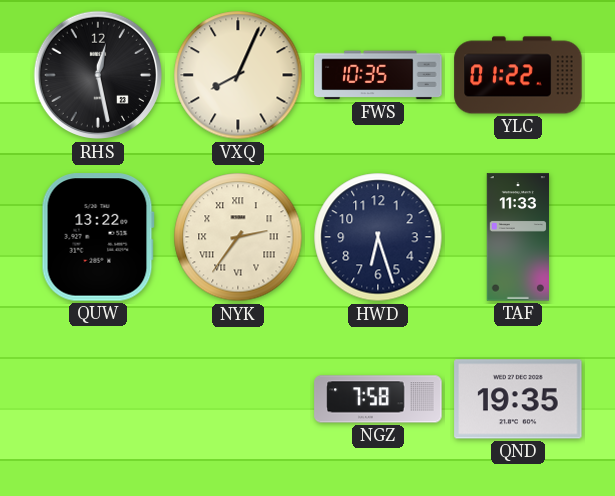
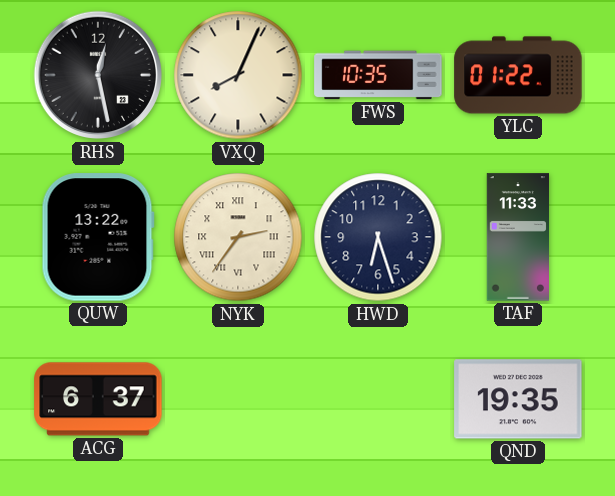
ACG: none -> 6:37
NGZ: 7:58 -> none
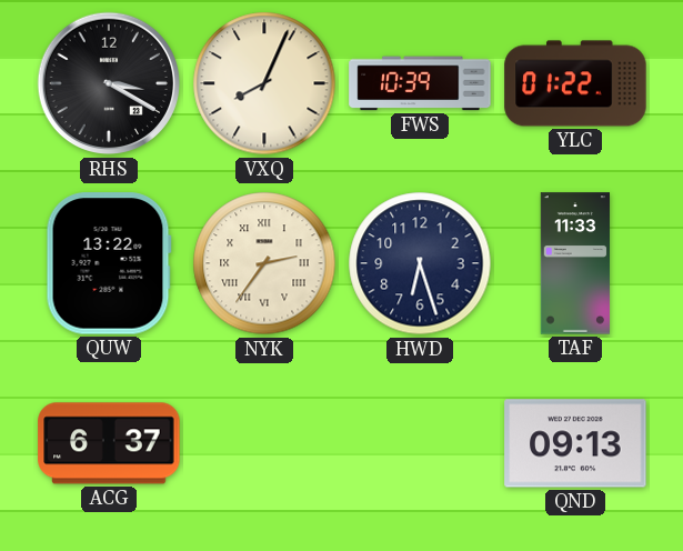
RHS: 12:28 -> 3:20
FWS: 10:35 -> 10:39
QND: 19:35 -> 09:13
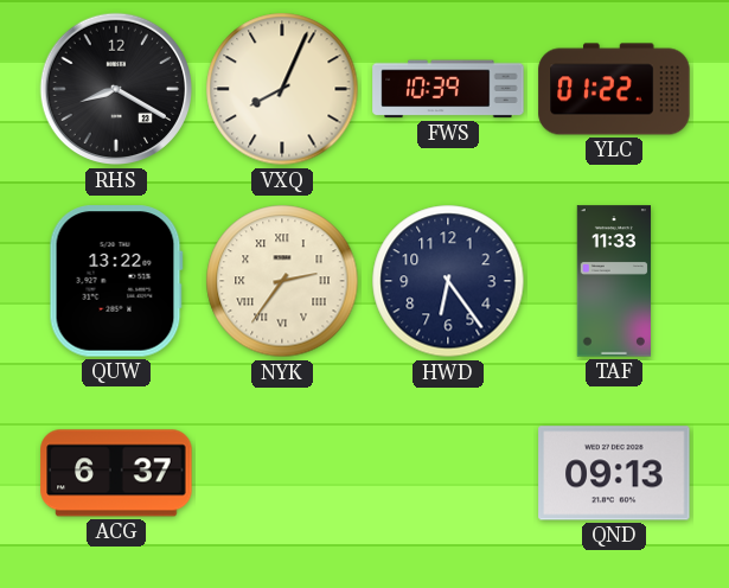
RHS: 3:20 -> 8:20
HWD: 6:27 -> 6:24
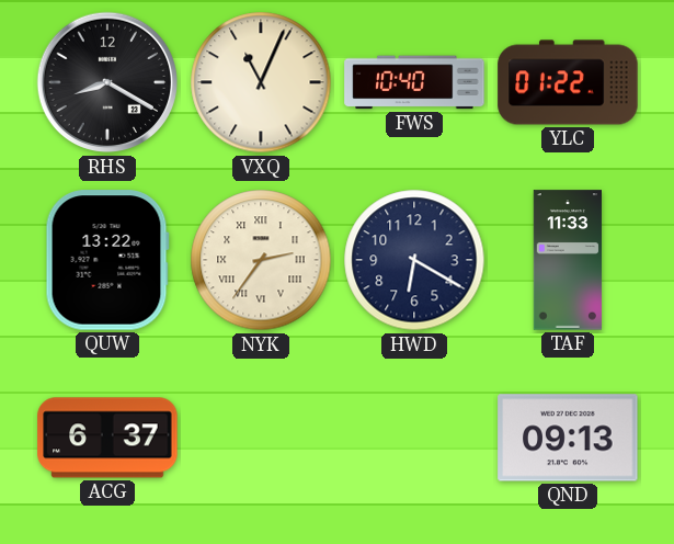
VXQ: 8:04 -> 11:04
FWS: 10:39 -> 10:40
HWD: 6:24 -> 6:20
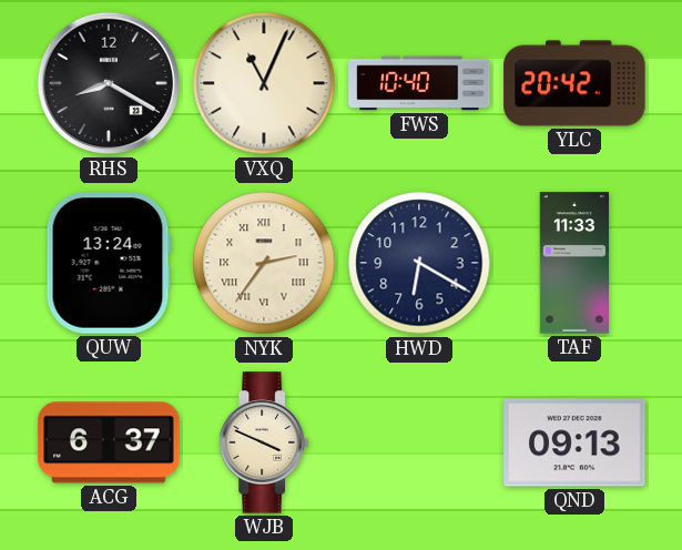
YLC: 01:22 -> 20:42
QUW: 13:22 -> 13:24
WJB: none -> 3:49
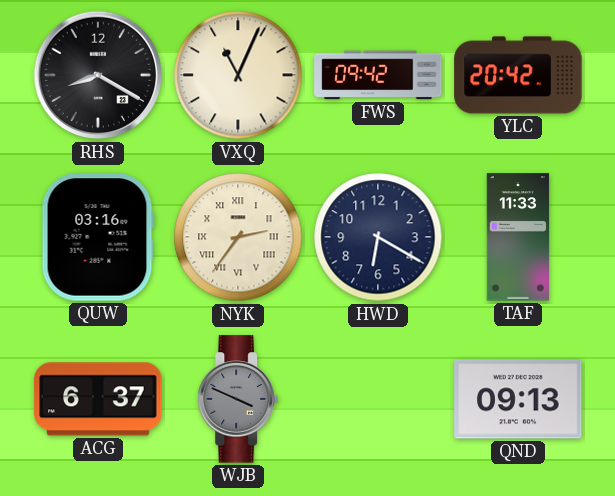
FWS: 10:40 -> 09:42
QUW: 13:24 -> 03:16
WJB dial: cream -> grey
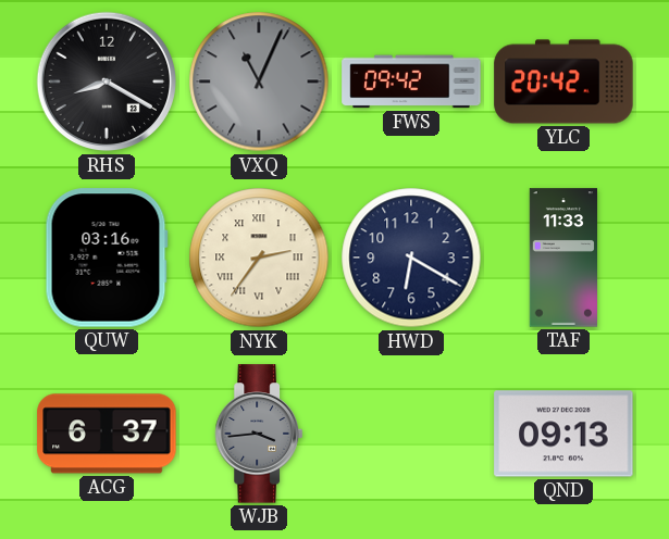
VXQ dial: cream -> grey
WJB: 3:49 -> 3:44
